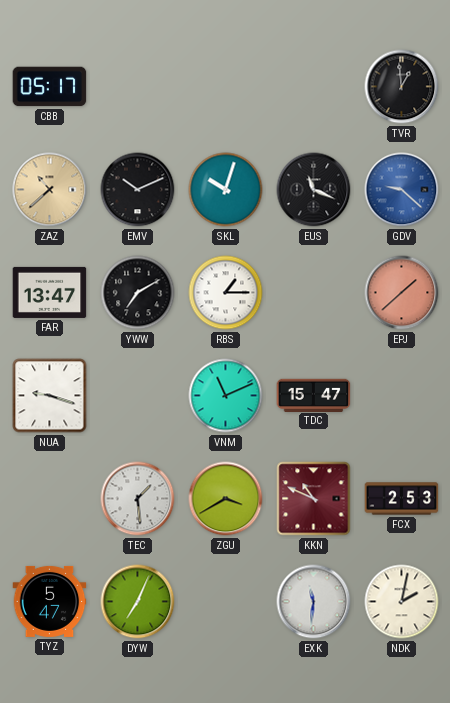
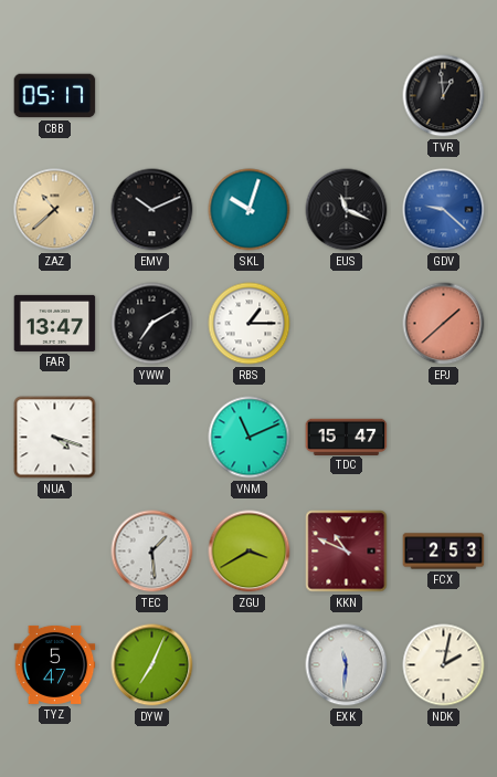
NUA: 9:18 -> 4:18
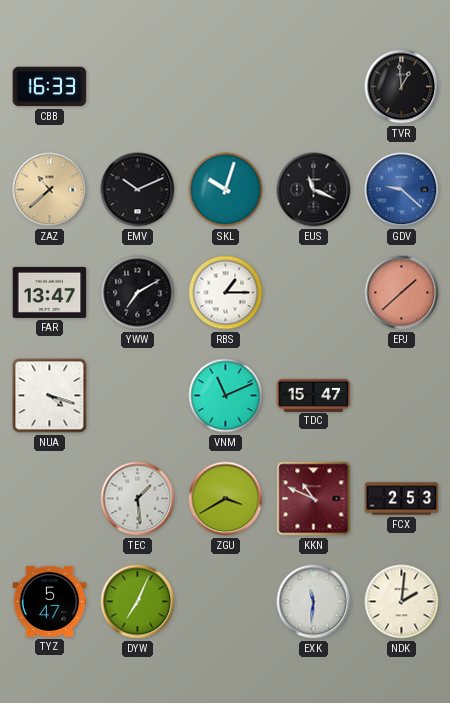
CBB: 05:17 -> 16:33
NDK: 2:02 -> 2:01
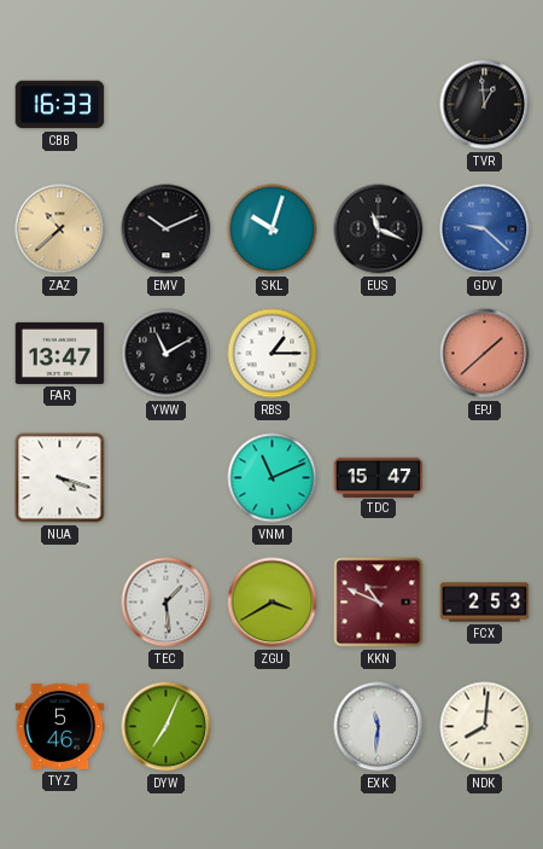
YWW: 7:10 -> 11:10
TYZ: 5:47 -> 5:46
NDK: 2:01 -> 8:01
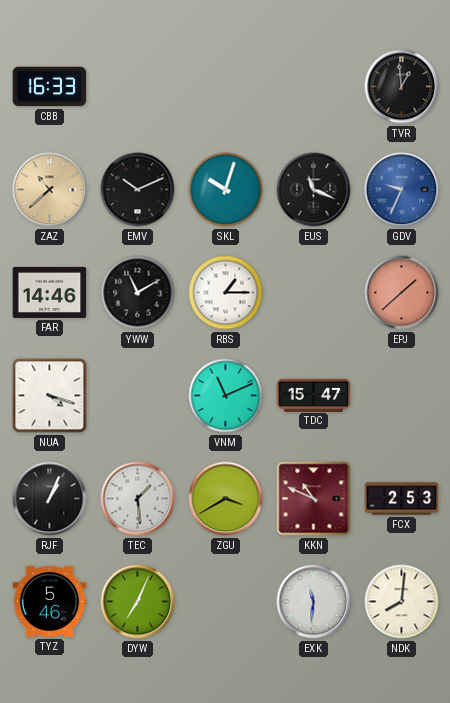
GDV: 9:22 -> 9:34
FAR: 13:47 -> 14:46
RJF: none -> 1:04
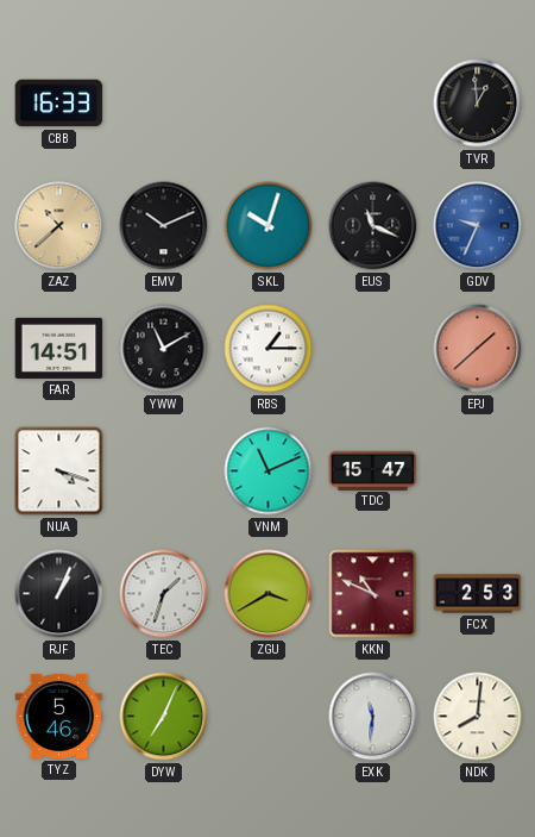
FAR: 14:46 -> 14:51
TEC: 1:29 -> 1:33
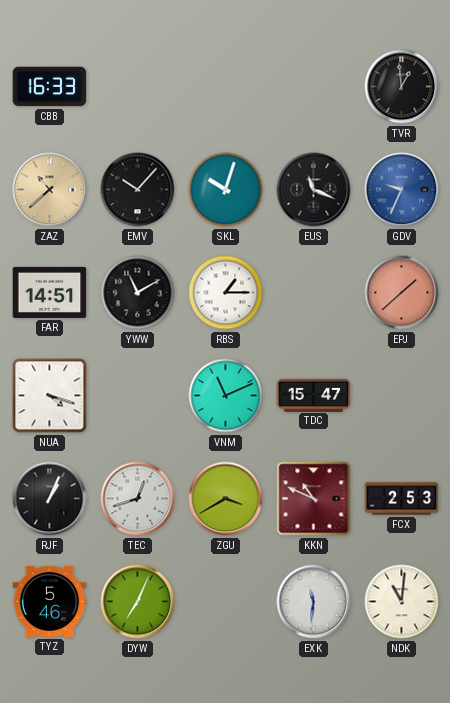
EMV: 10:11 -> 10:07
TEC: 1:33 -> 12:42
NDK: 8:01 -> 11:01
